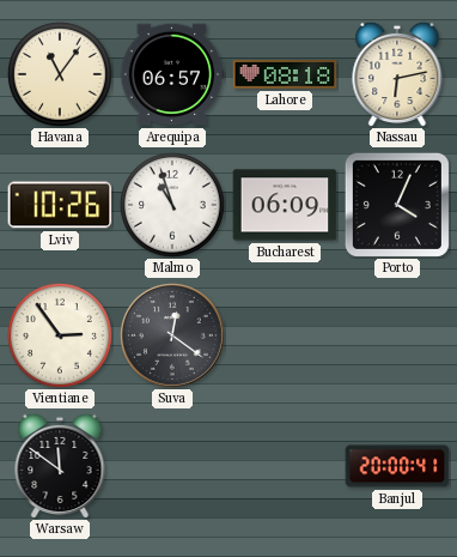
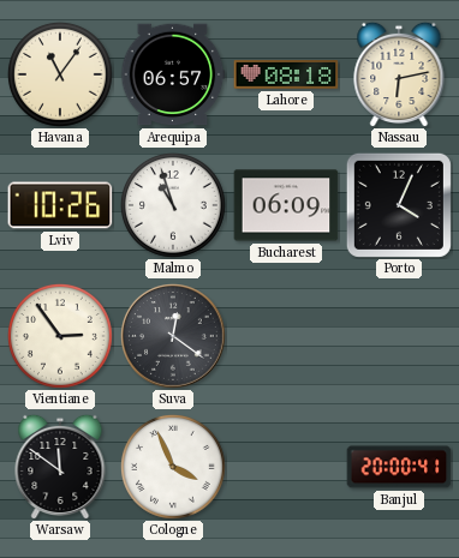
Cologne: none -> 3:56
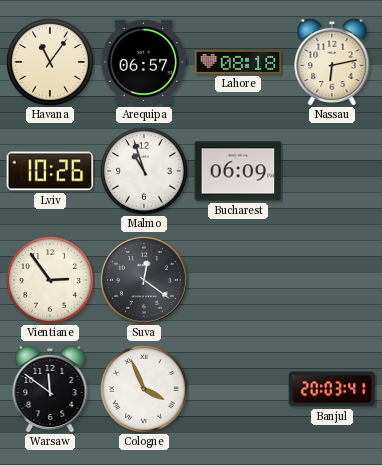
Porto: 4:04 -> none
Banjul: 20:00 -> 20:03
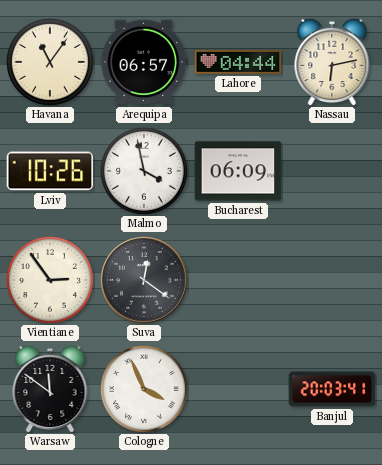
Lahore: 08:18 -> 04:44
Malmo: 10:57 -> 3:58
